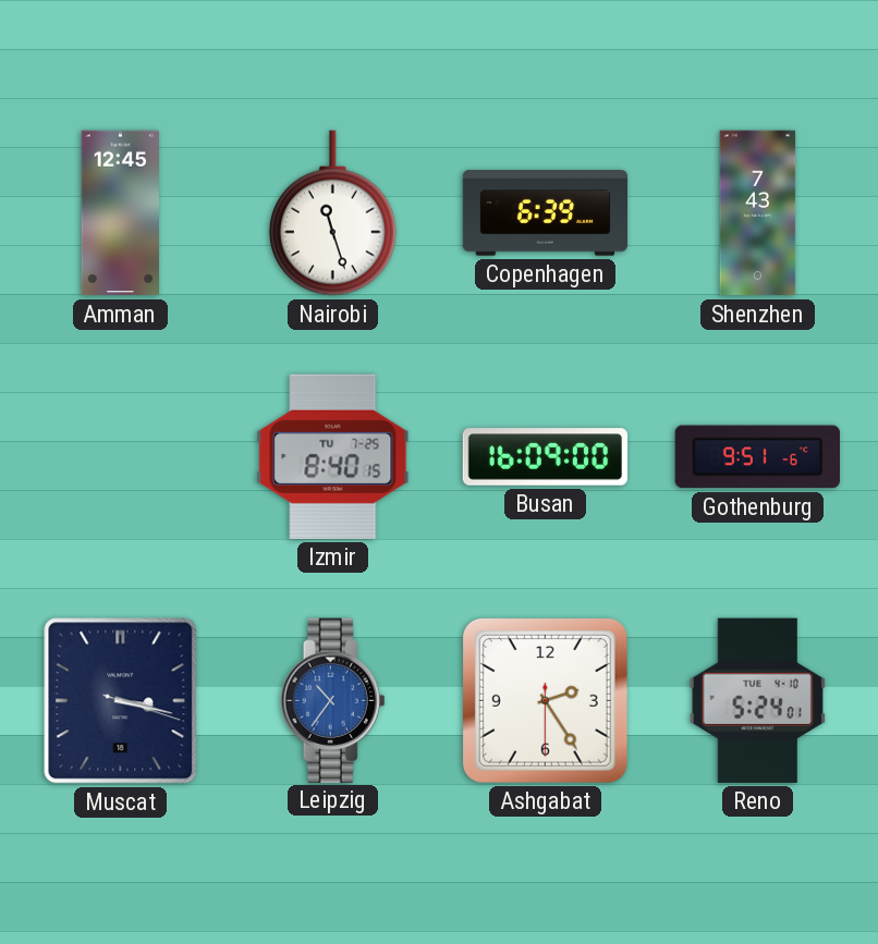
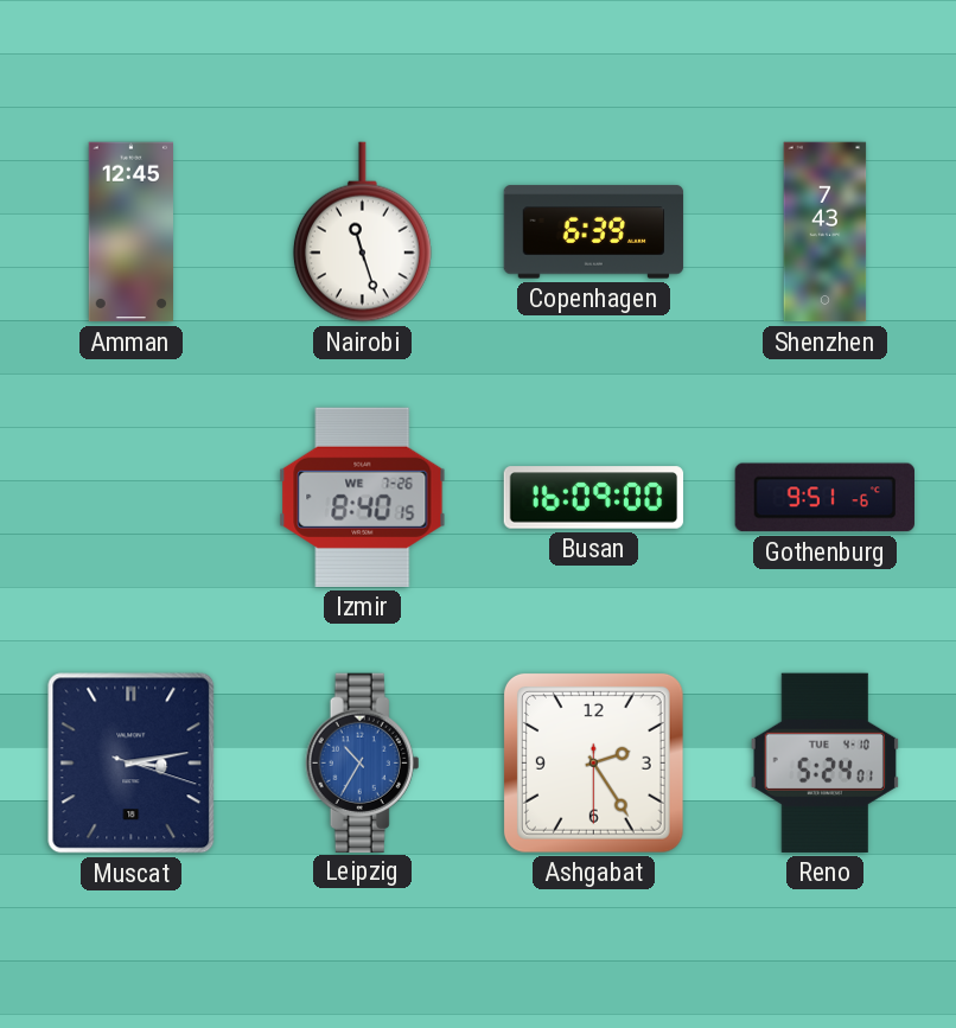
Izmir date: TU 7-25 -> WE 7-26
Muscat: 3:17 -> 3:13
Leipzig: 10:36 -> 10:35
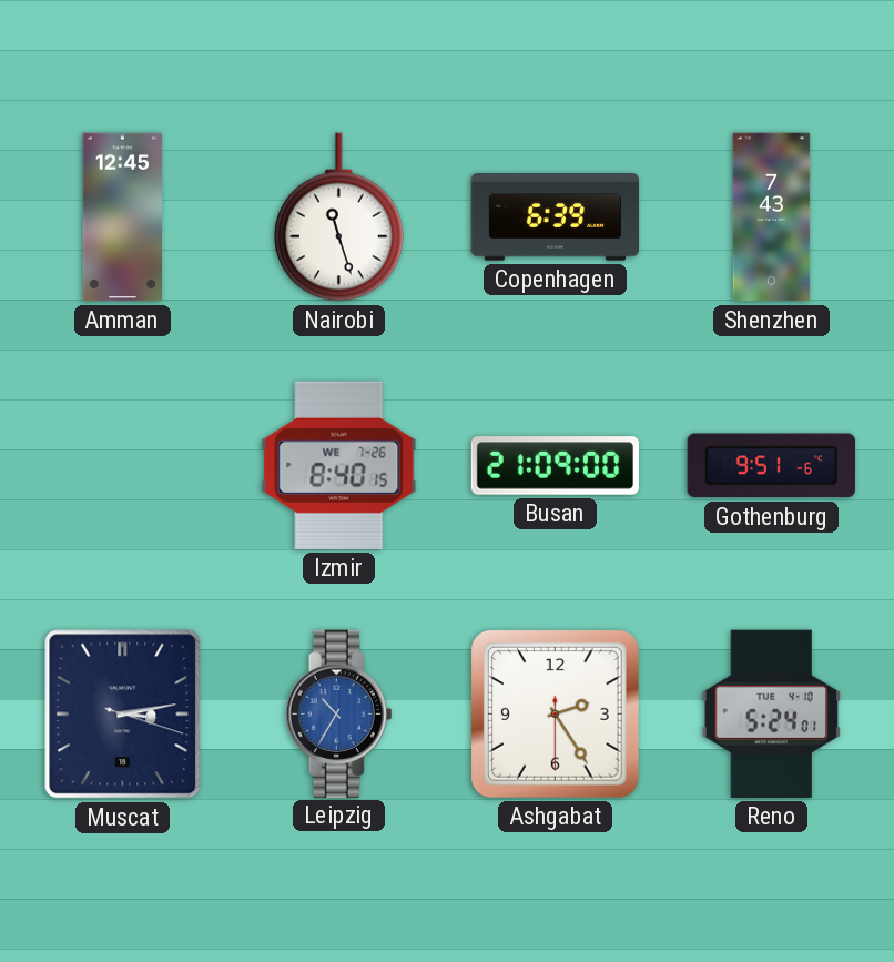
Busan: 16:09 -> 21:09
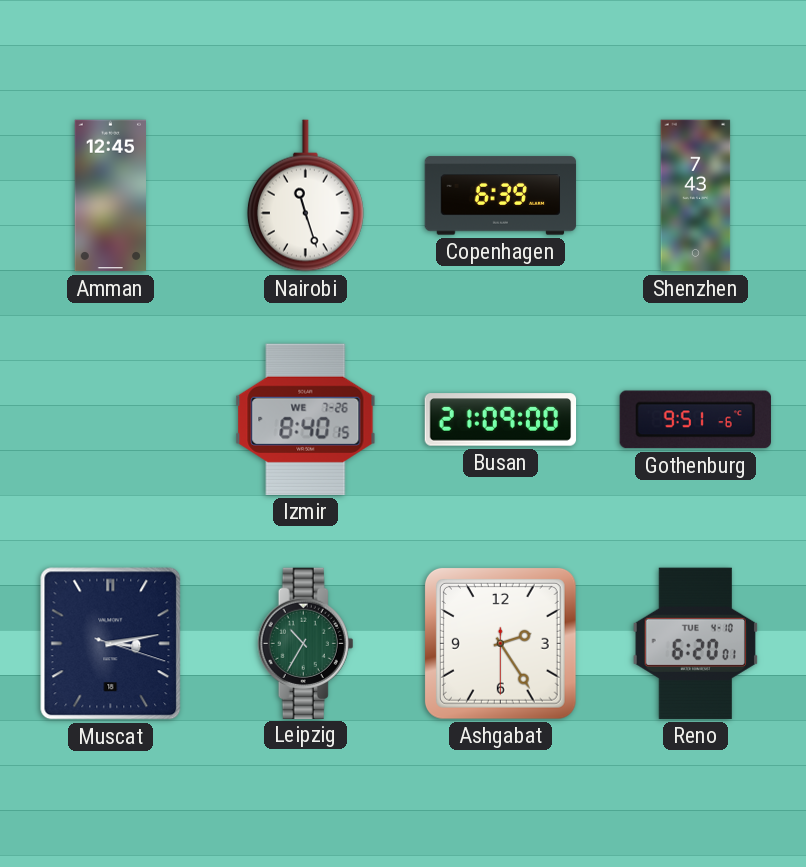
Leipzig dial: blue -> green
Reno: 5:24 -> 6:20
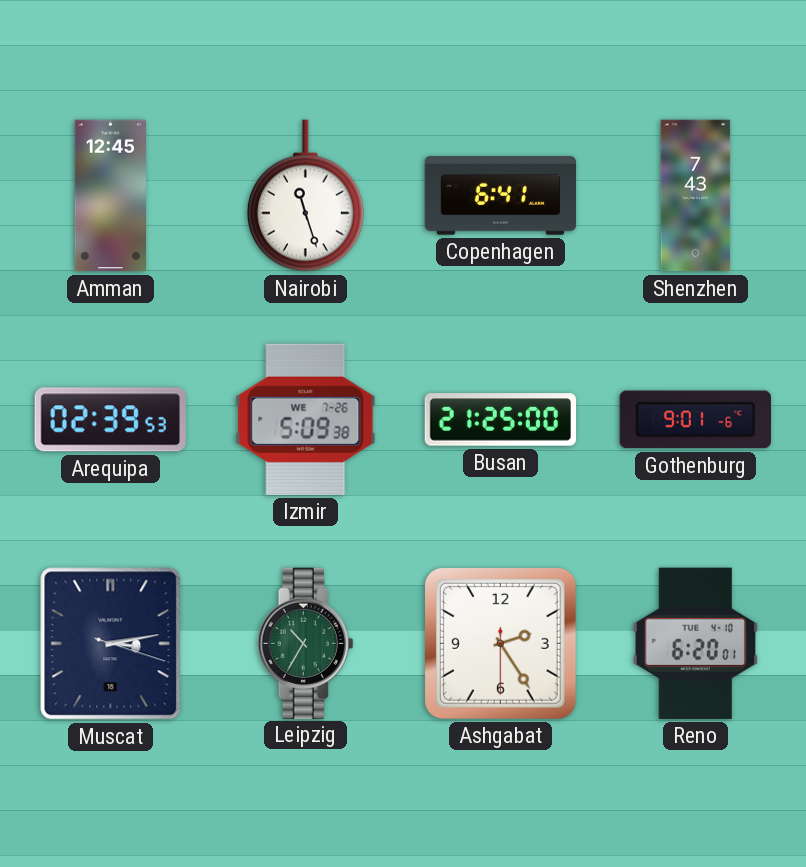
Copenhagen: 6:39 -> 6:41
Arequipa: none -> 02:39
Izmir: 8:40 -> 5:09
Busan: 21:09 -> 21:25
Gothenburg: 9:51 -> 9:01
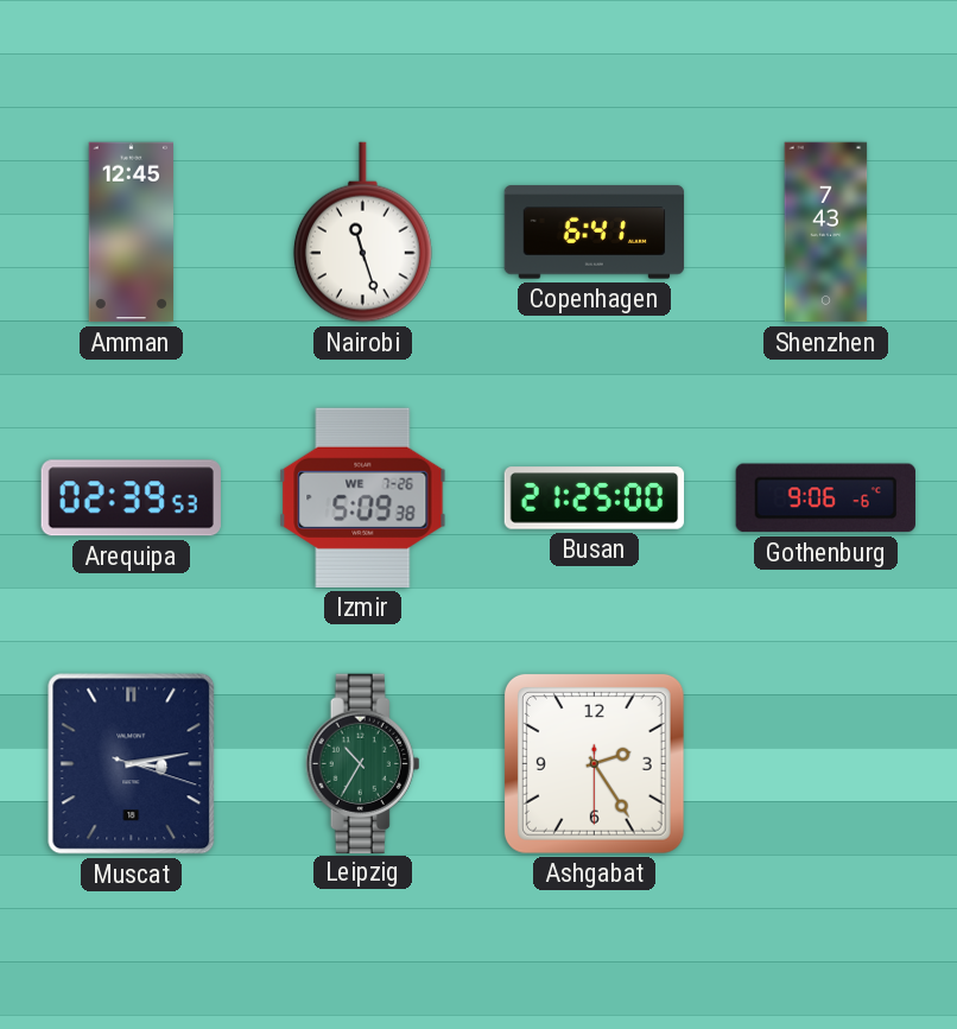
Gothenburg: 9:01 -> 9:06
Reno: 6:20 -> none
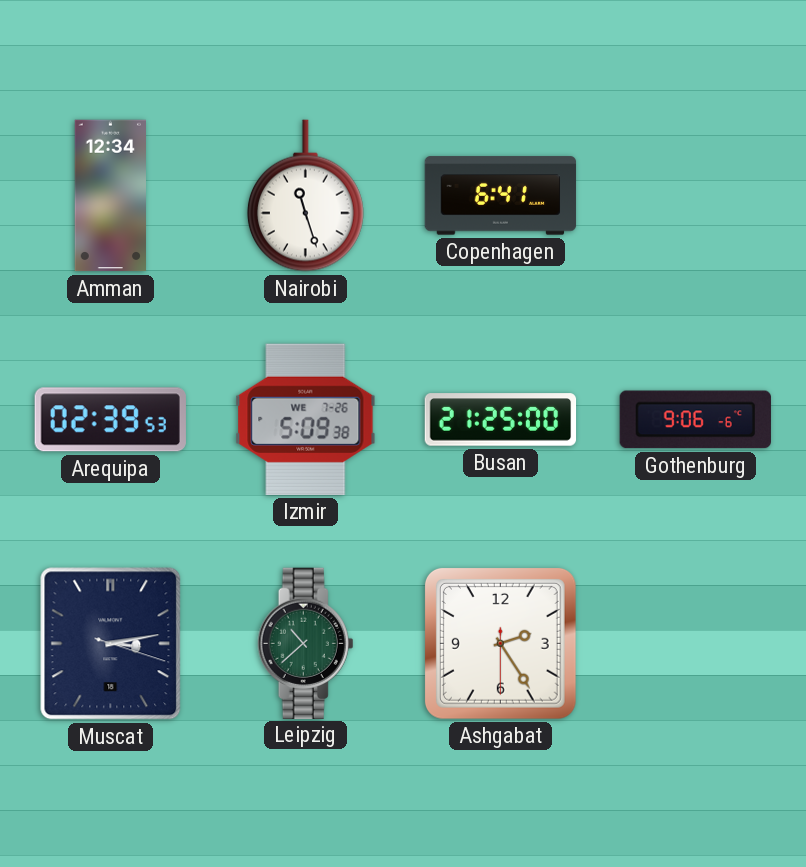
Amman: 12:45 -> 12:34
Shenzhen: 7:43 -> none
Leipzig: 10:35 -> 10:38
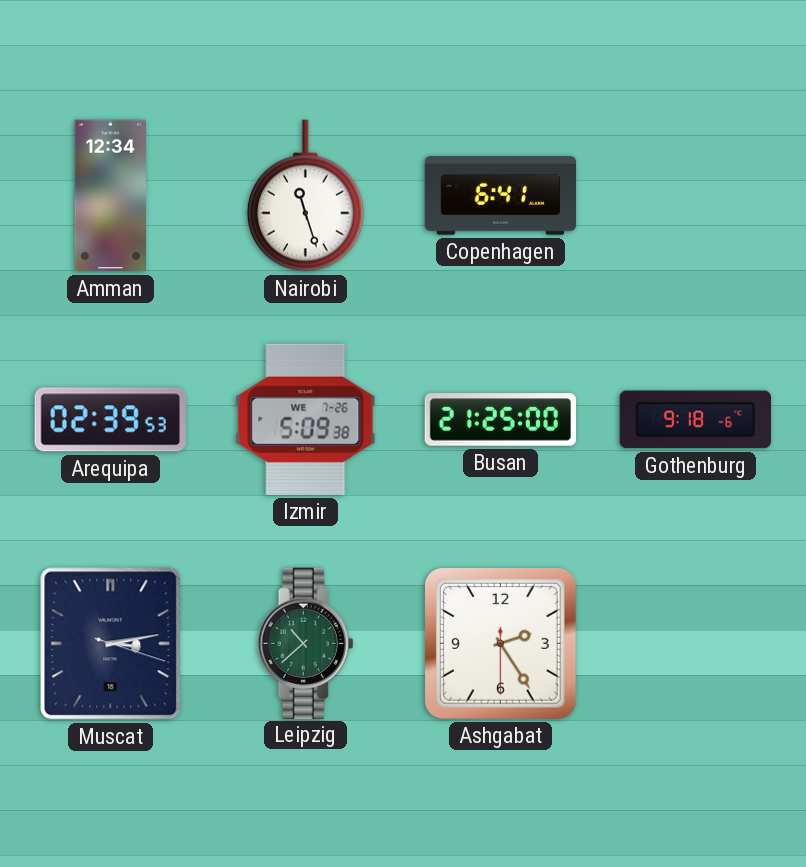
Gothenburg: 9:06 -> 9:18
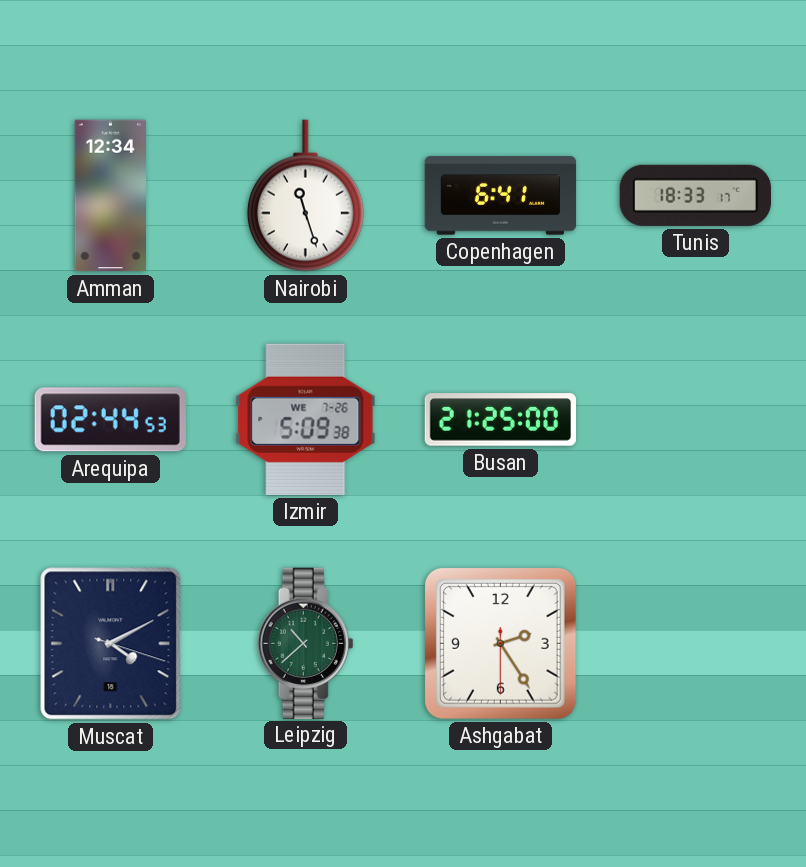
Tunis: none -> 18:33
Arequipa: 02:39 -> 02:44
Gothenburg: 9:18 -> none
Muscat: 3:13 -> 4:10
